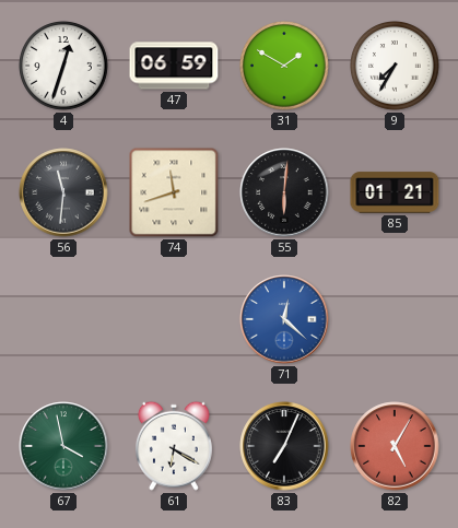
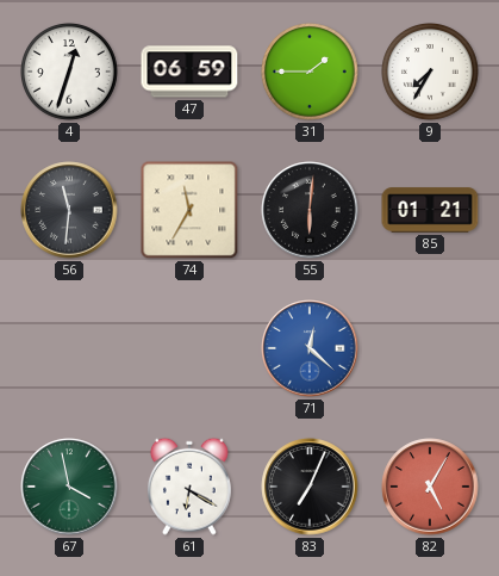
31: 1:50 -> 1:45
74: 11:42 -> 11:35
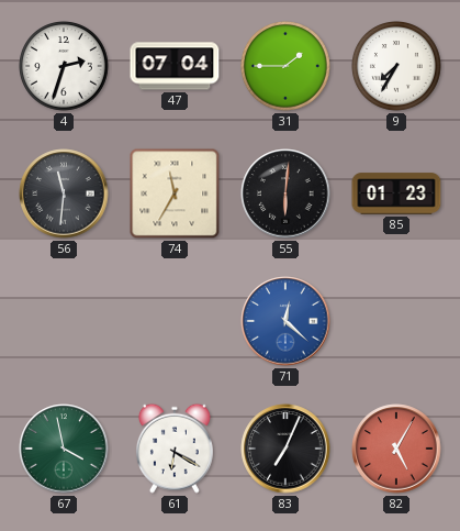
4: 12:33 -> 2:33
47: 06:59 -> 07:04
85: 01:21 -> 01:23
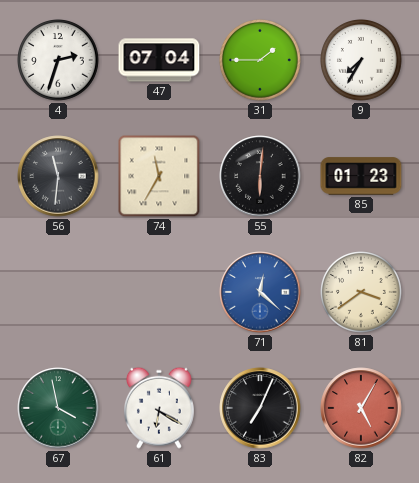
81: none -> 3:39
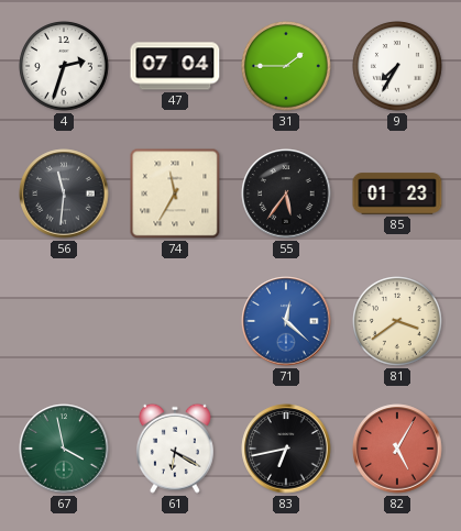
55: 6:01 -> 5:36
83: 7:04 -> 6:43
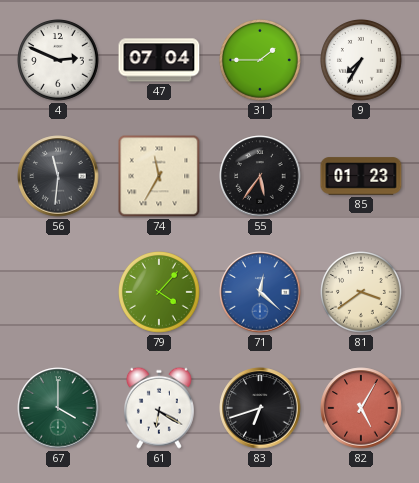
4: 2:33 -> 2:49
79: none -> 4:07
67: 3:58 -> 4:00
83: 6:43 -> 6:42
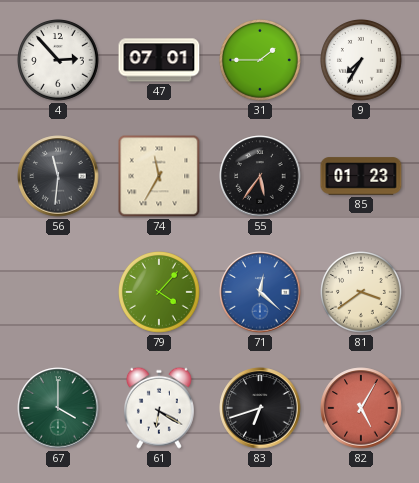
4: 2:49 -> 2:53
47: 07:04 -> 07:01
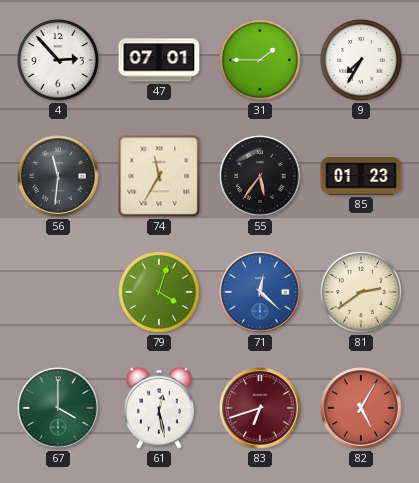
79: 4:07 -> 4:03
81: 3:39 -> 2:39
61: 6:20 -> 12:28
83 dial: black -> burgundy
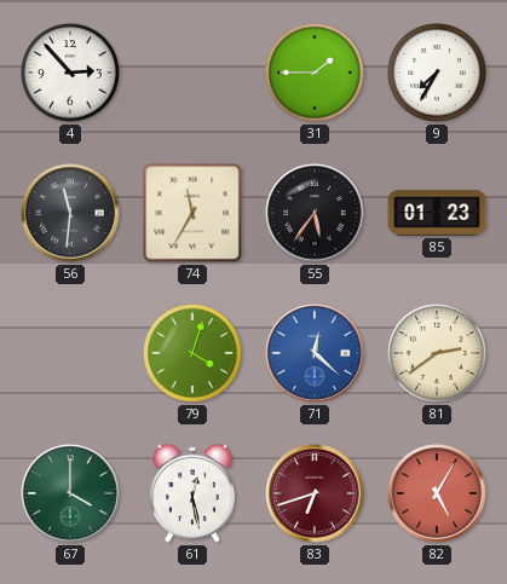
47: 07:01 -> none
